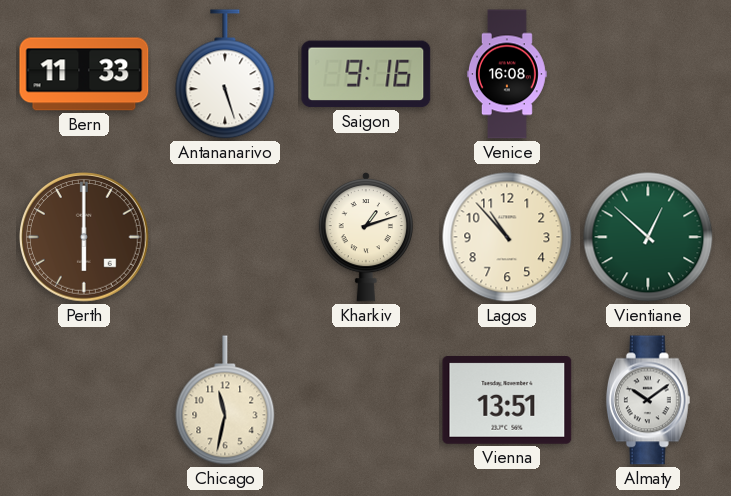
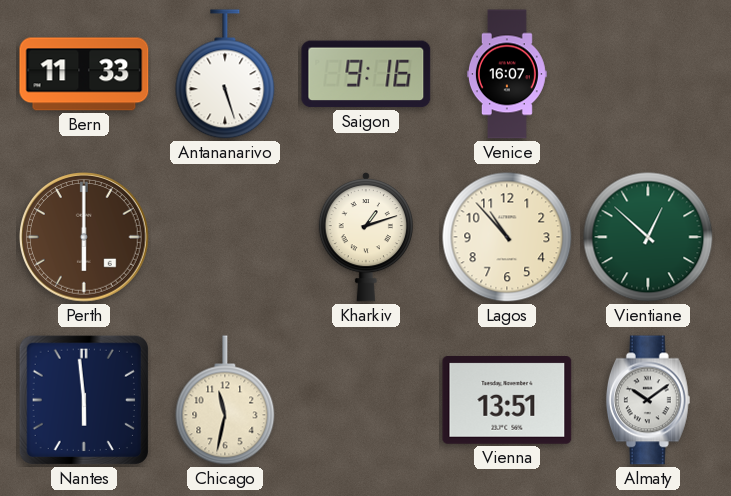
Venice: 16:08 -> 16:07
Nantes: none -> 5:59
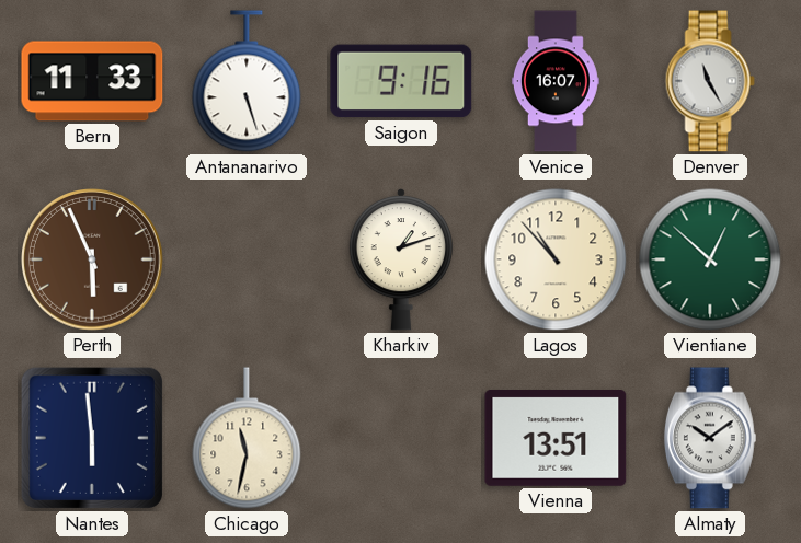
Denver: none -> 11:25
Perth: 6:00 -> 5:56
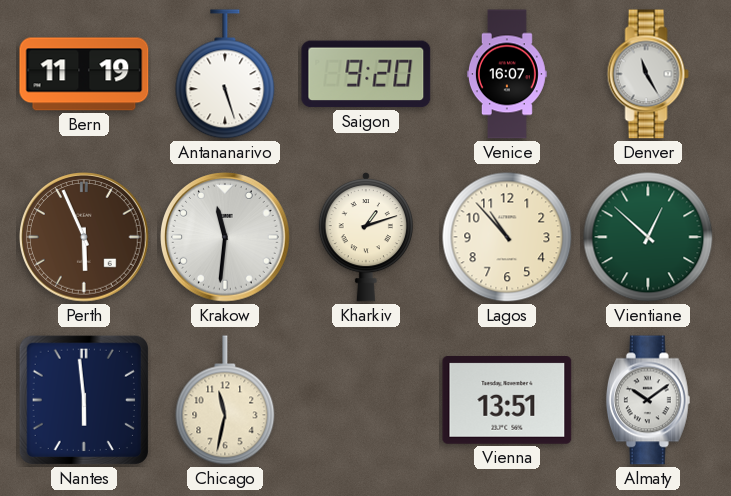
Bern: 11:33 -> 11:19
Saigon: 9:16 -> 9:20
Krakow: none -> 11:31
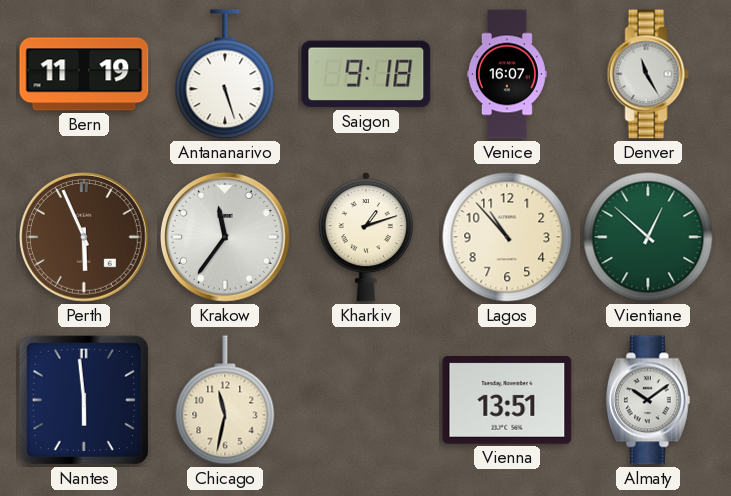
Saigon: 9:20 -> 9:18
Krakow: 11:31 -> 11:36
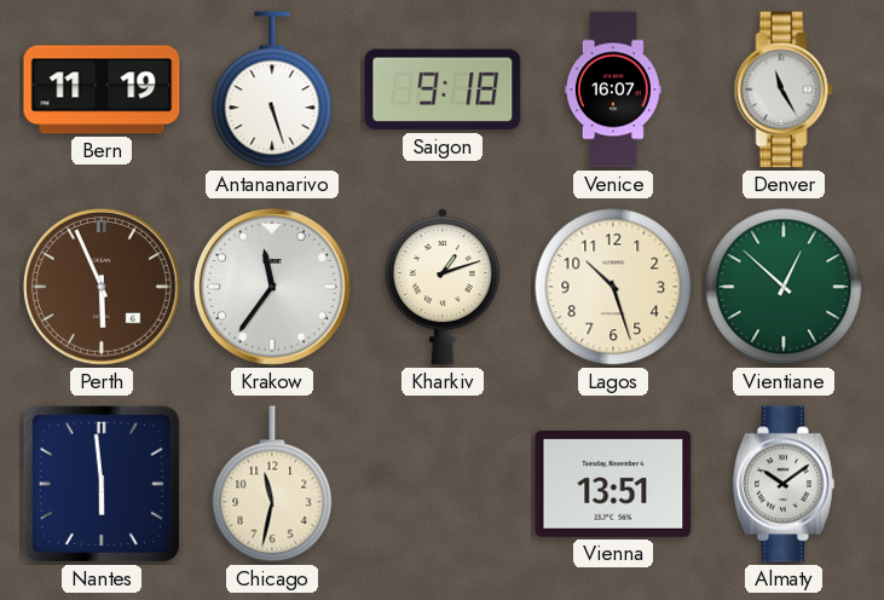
Lagos: 10:53 -> 10:27
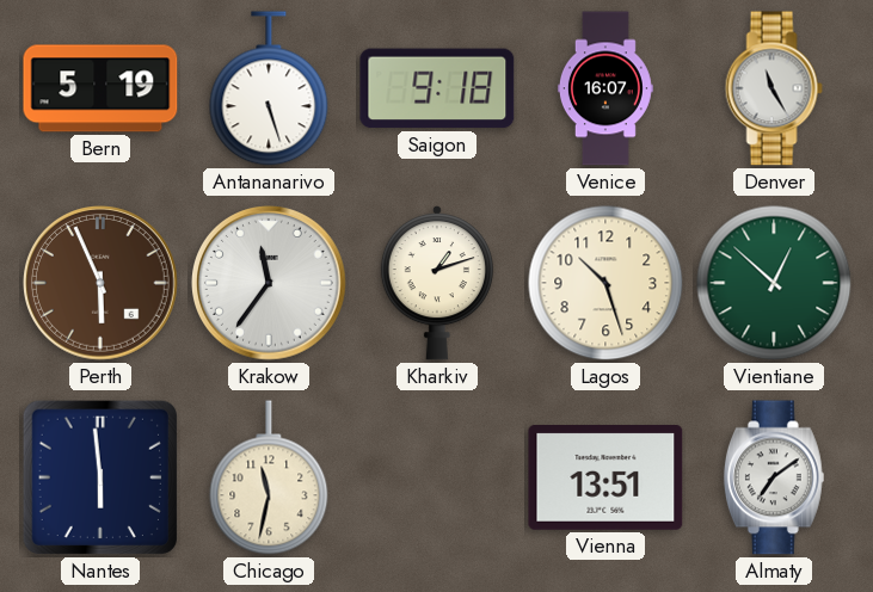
Bern: 11:19 -> 5:19
Almaty: 10:09 -> 7:09
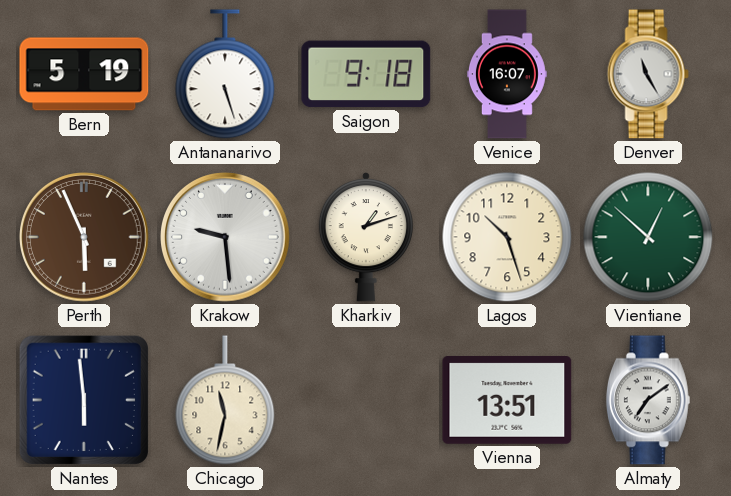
Krakow: 11:36 -> 9:29
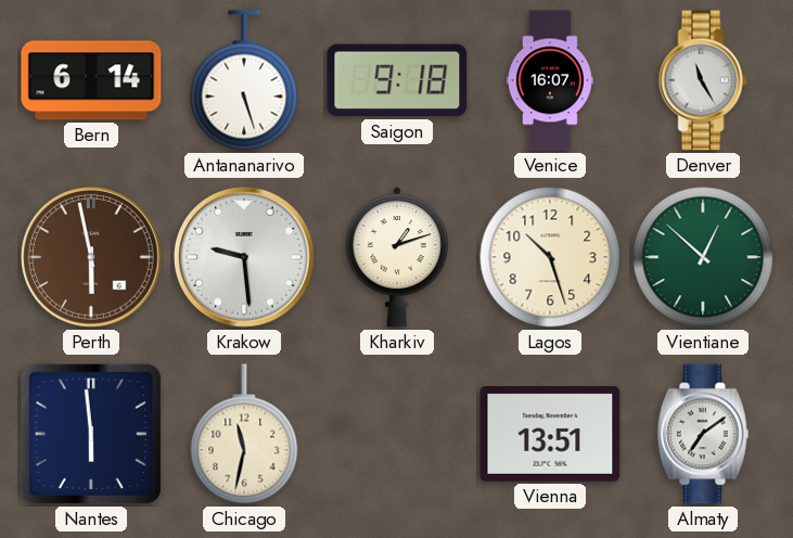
Bern: 5:19 -> 6:14
Perth: 5:56 -> 5:58
